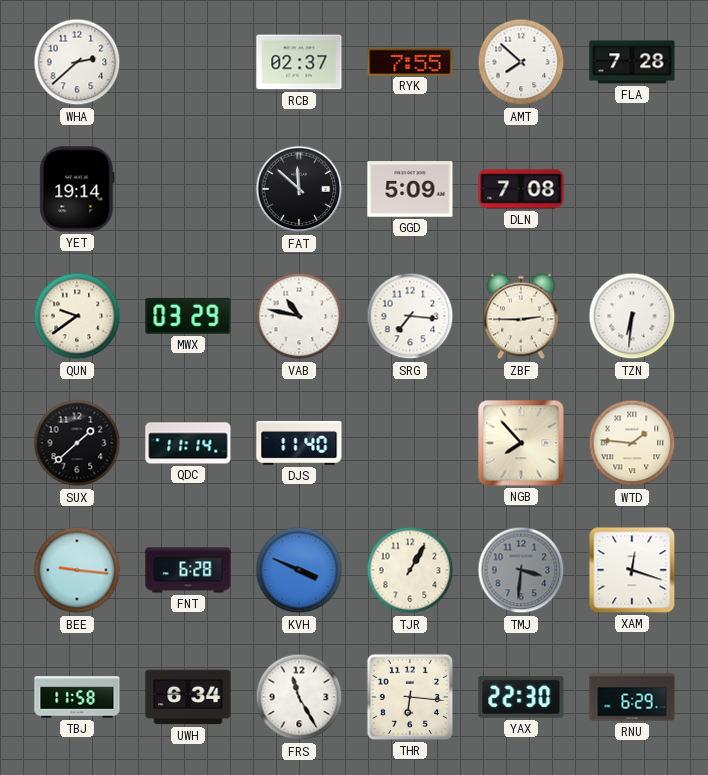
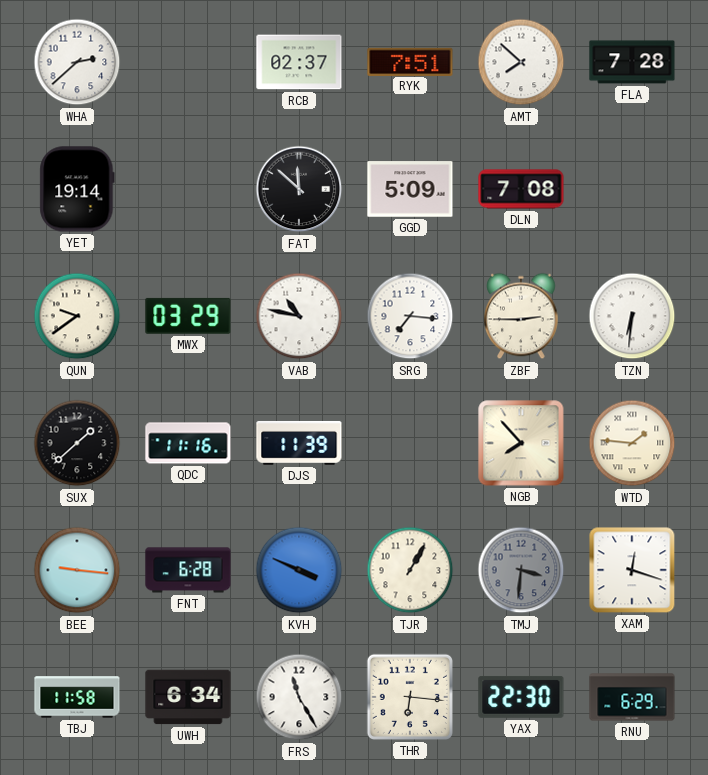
RYK: 7:55 -> 7:51
QDC: 11:14 -> 11:16
DJS: 11:40 -> 11:39
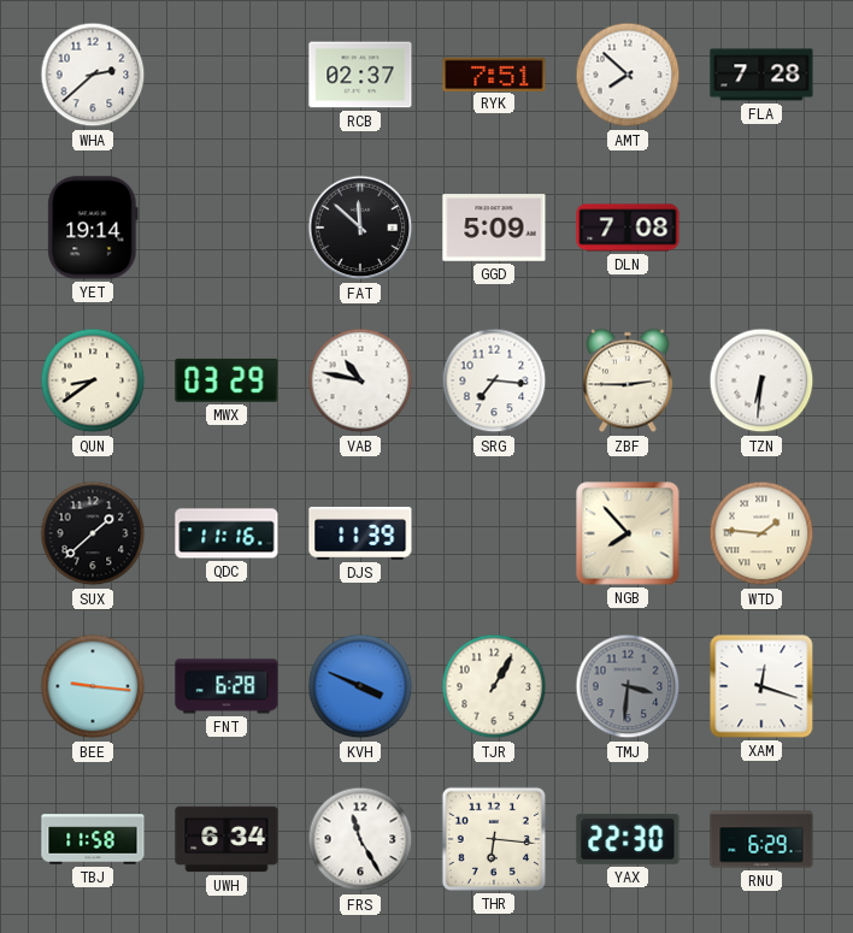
QUN: 9:39 -> 8:39
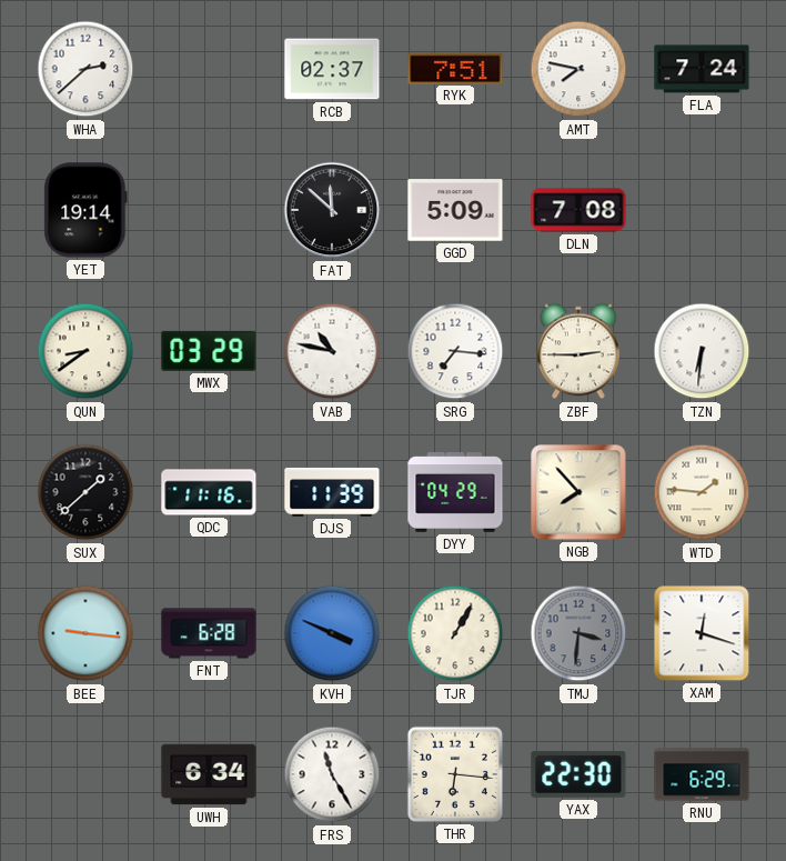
AMT: 7:52 -> 7:47
FLA: 7:28 -> 7:24
DYY: none -> 04:29
TBJ: 11:58 -> none
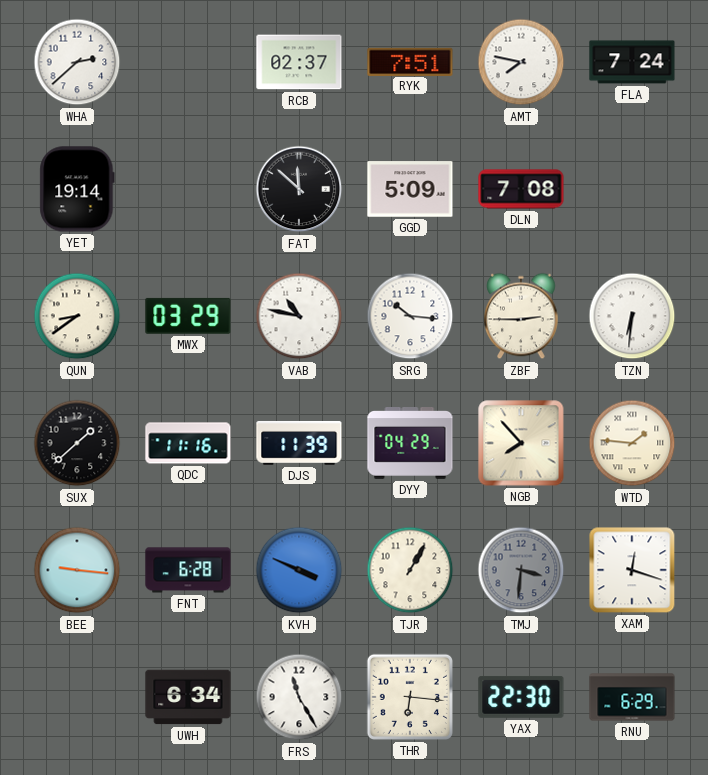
SRG: 7:16 -> 10:16
